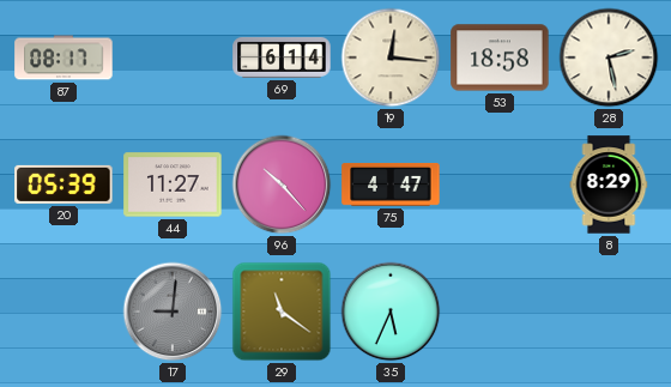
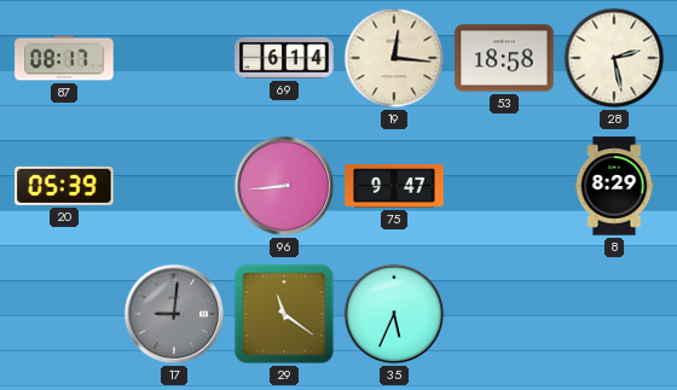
44: 11:27 -> none
96: 10:23 -> 8:44
75: 4:47 -> 9:47
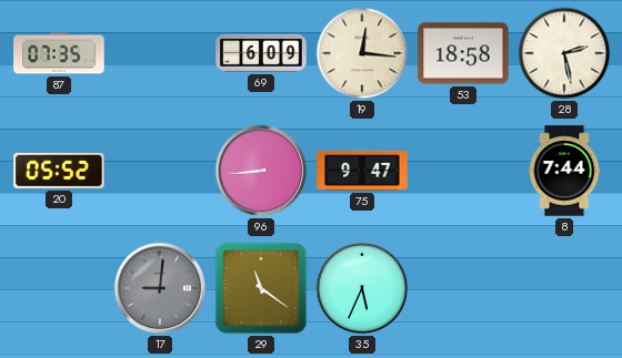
87: 08:17 -> 07:35
69: 6:14 -> 6:09
20: 05:39 -> 05:52
8: 8:29 -> 7:44
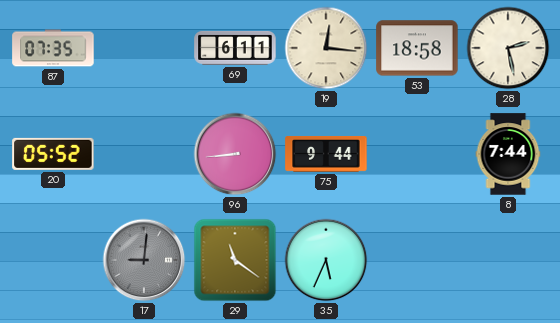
69: 6:09 -> 6:11
75: 9:47 -> 9:44
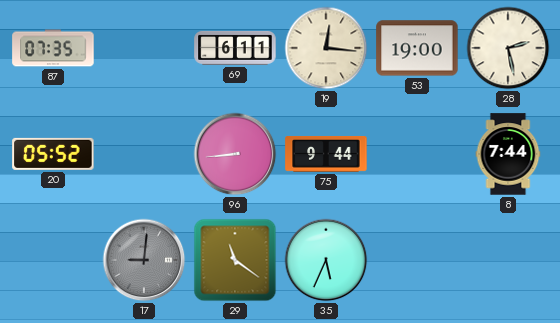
53: 18:58 -> 19:00
